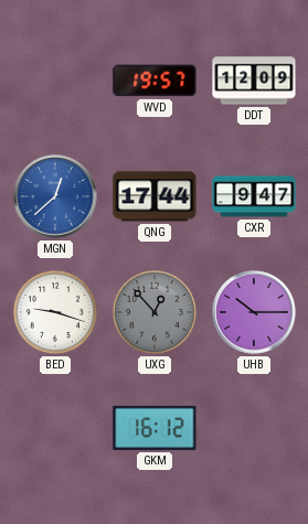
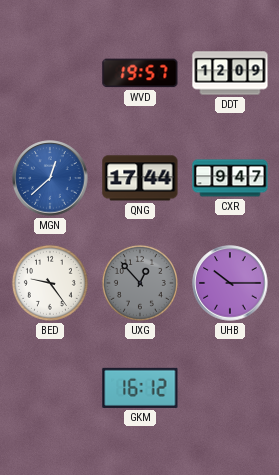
BED: 9:18 -> 9:24
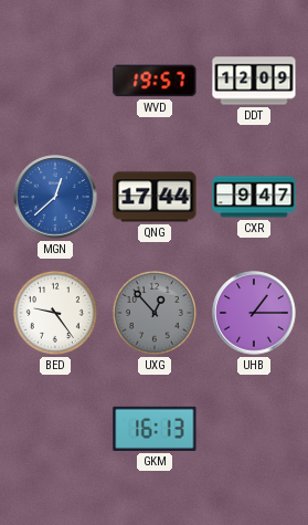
UHB: 10:15 -> 1:15
GKM: 16:12 -> 16:13
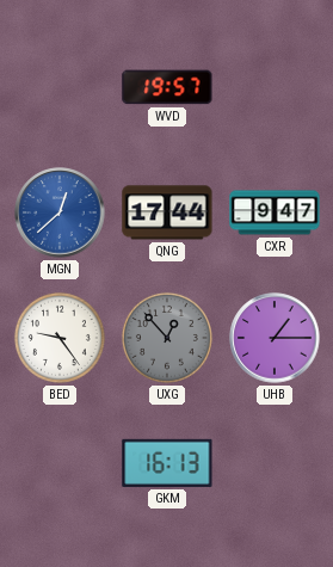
DDT: 12:09 -> none
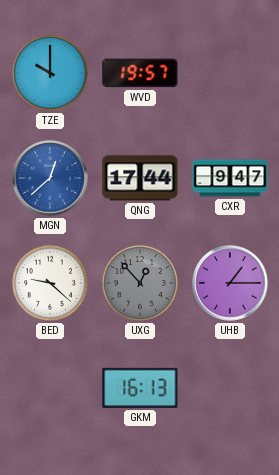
TZE: none -> 10:00
BED: 9:24 -> 9:22
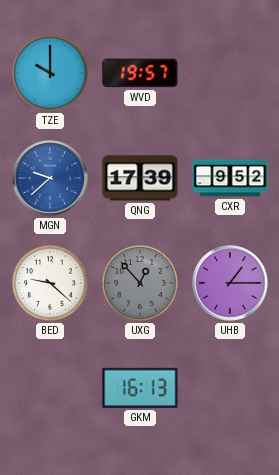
MGN: 12:38 -> 9:38
QNG: 17:44 -> 17:39
CXR: 9:47 -> 9:52
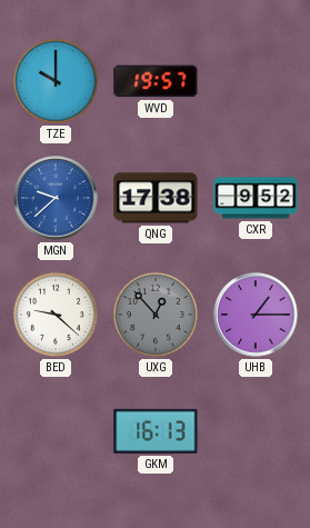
QNG: 17:39 -> 17:38
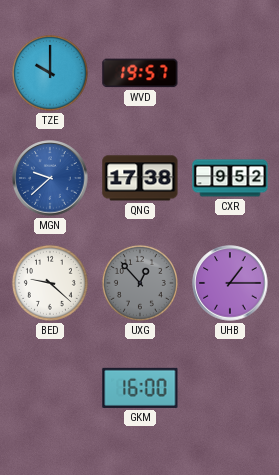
GKM: 16:13 -> 16:00
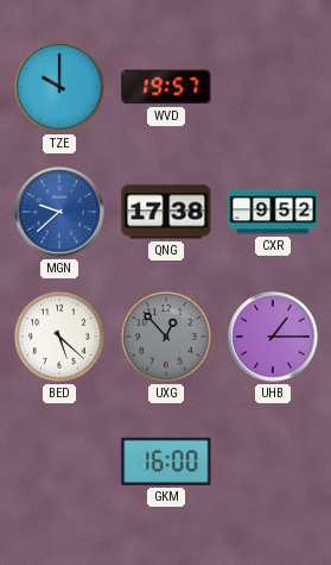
BED: 9:22 -> 5:22
